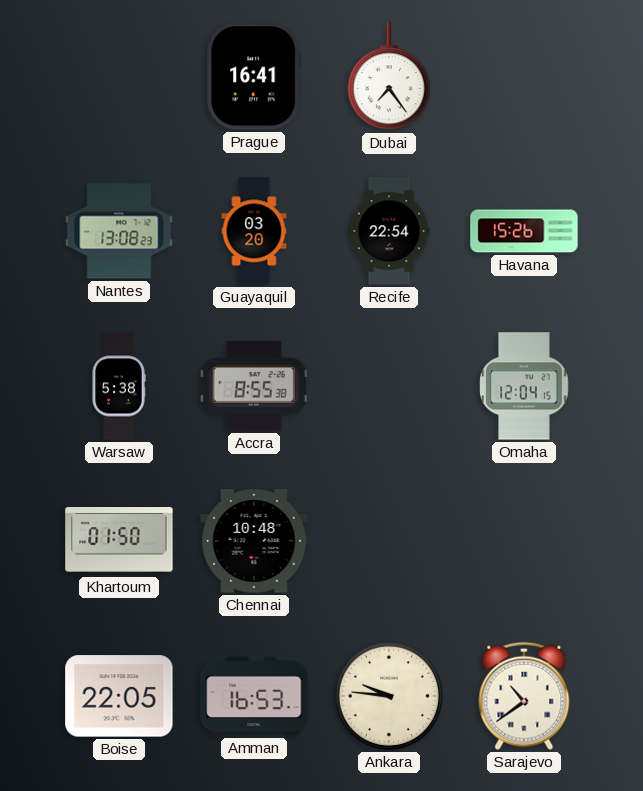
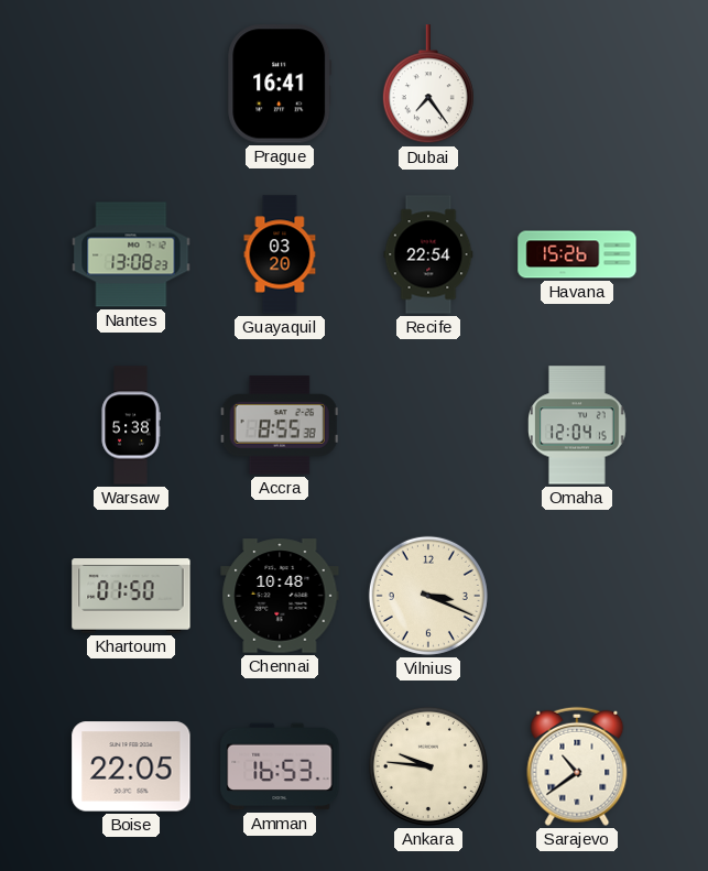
Vilnius: none -> 3:19
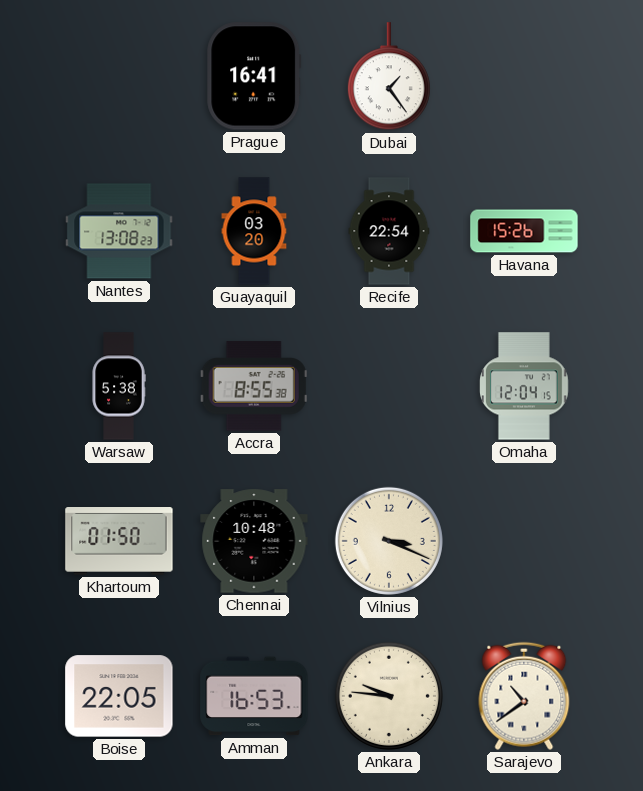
Dubai: 7:24 -> 1:24
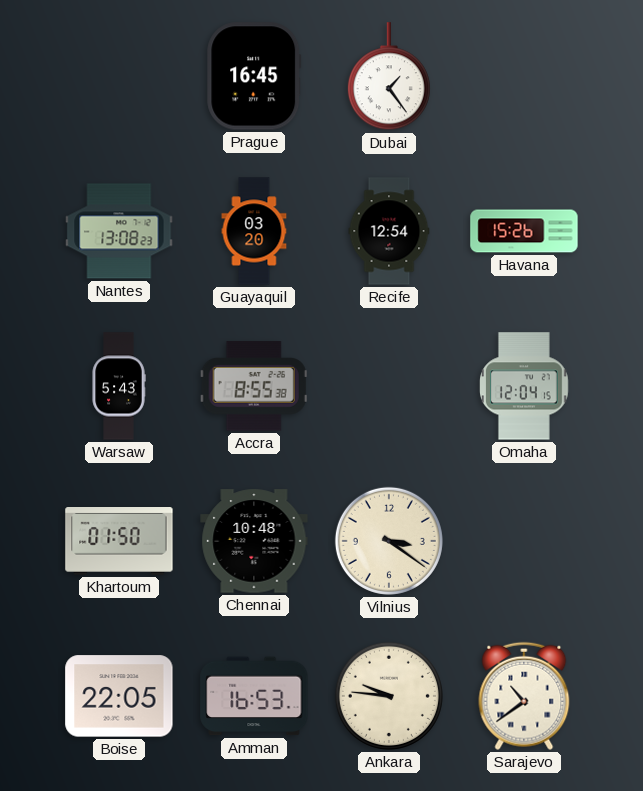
Prague: 16:41 -> 16:45
Recife: 22:54 -> 12:54
Warsaw: 5:38 -> 5:43
Vilnius: 3:19 -> 3:21
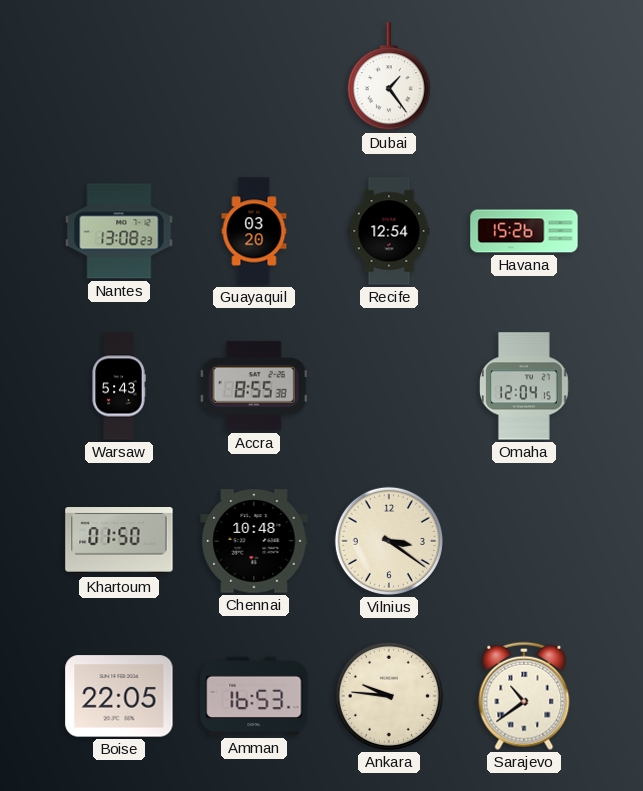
Prague: 16:45 -> none
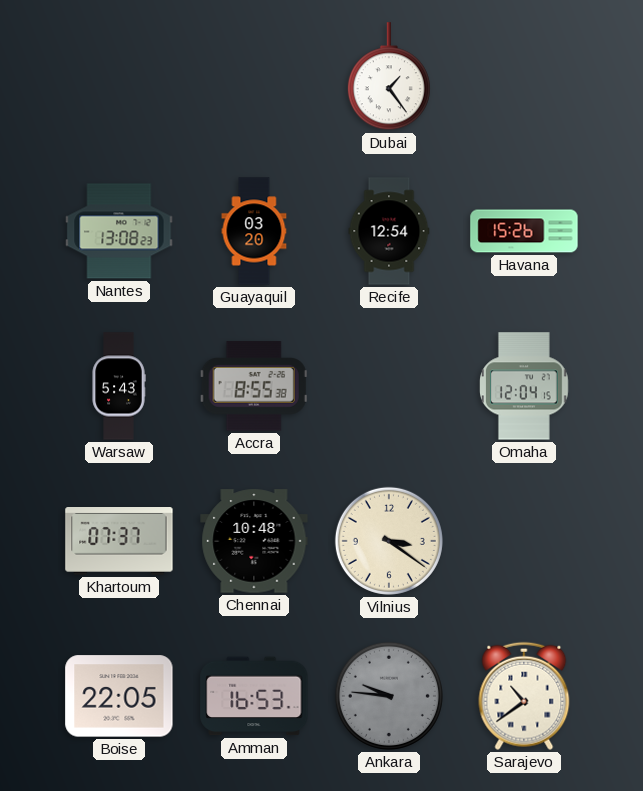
Khartoum: 01:50 -> 07:37
Ankara dial: cream -> grey
